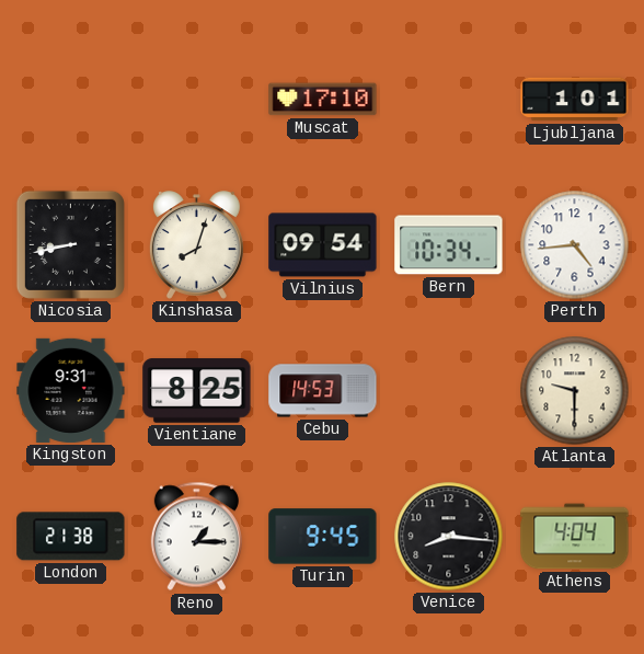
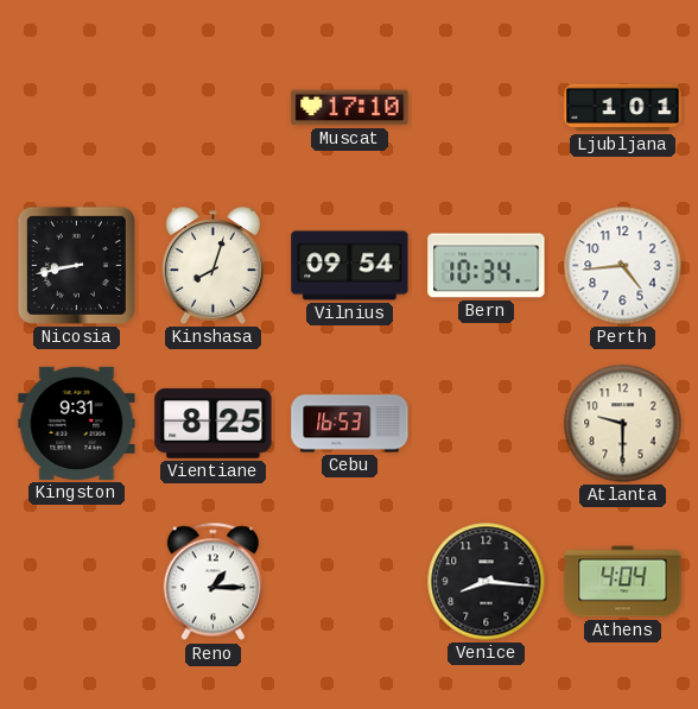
Cebu: 14:53 -> 16:53
London: 21:38 -> none
Turin: 9:45 -> none
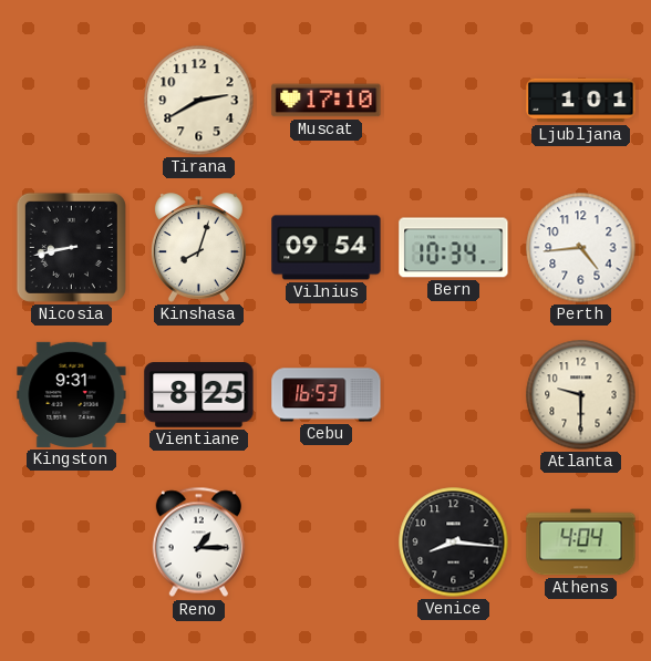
Tirana: none -> 2:40
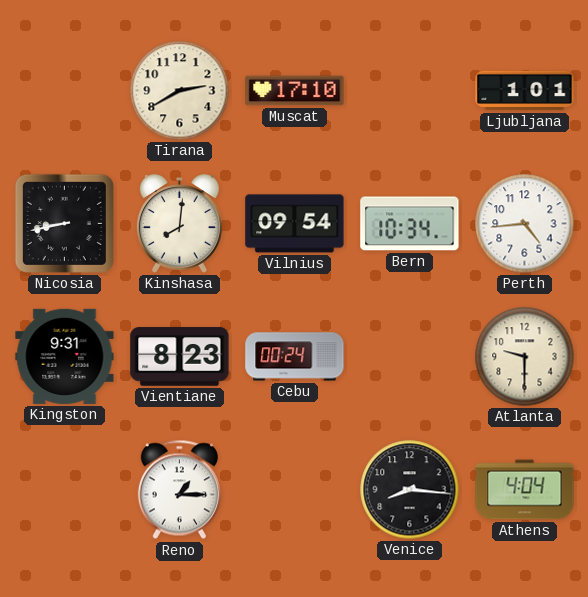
Kinshasa: 8:03 -> 8:01
Vientiane: 8:25 -> 8:23
Cebu: 16:53 -> 00:24
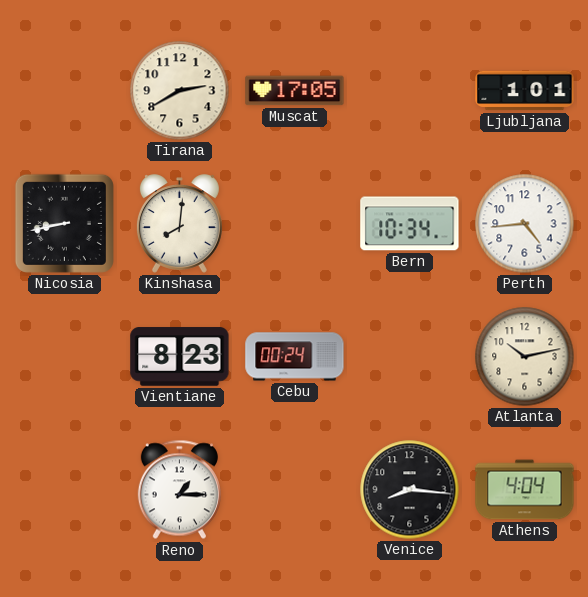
Muscat: 17:10 -> 17:05
Vilnius: 09:54 -> none
Kingston: 9:31 -> none
Atlanta: 9:30 -> 10:13
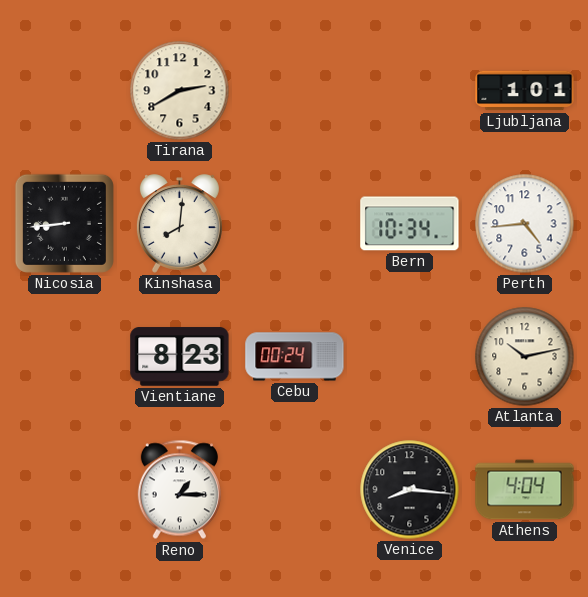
Muscat: 17:05 -> none
Nicosia: 8:43 -> 8:44
